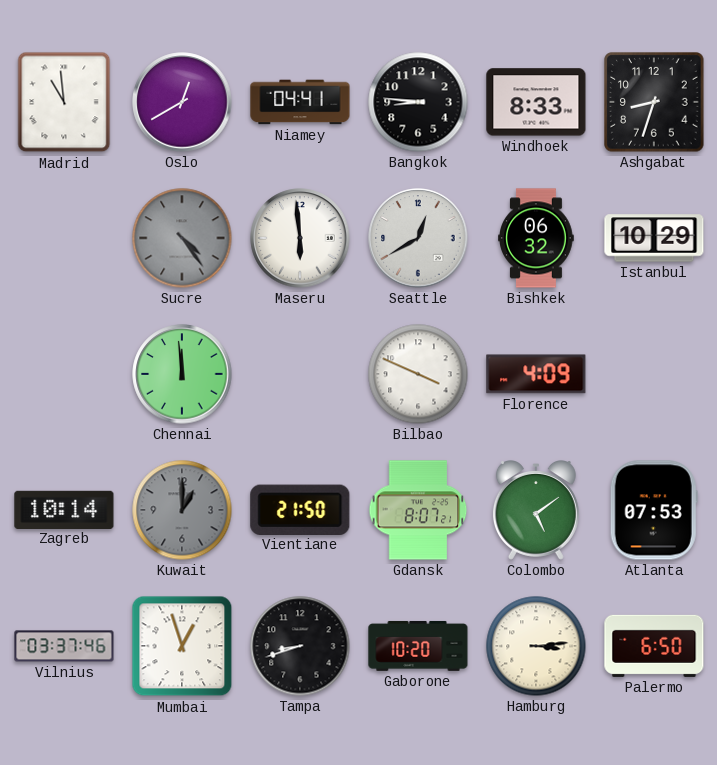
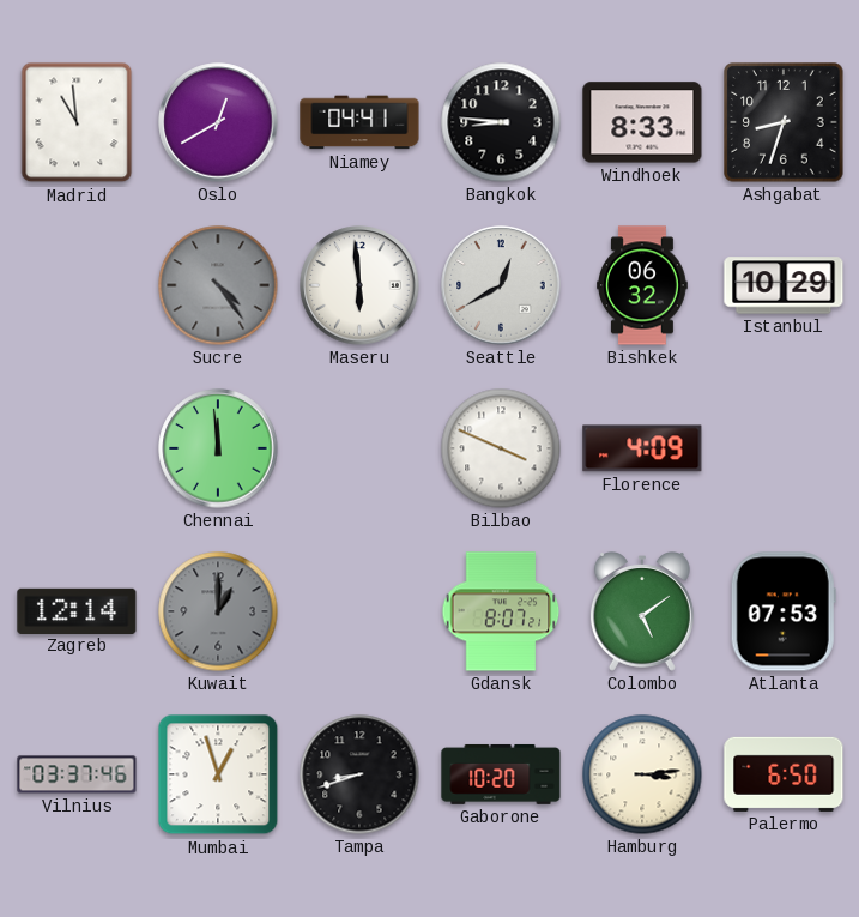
Zagreb: 10:14 -> 12:14
Vientiane: 21:50 -> none
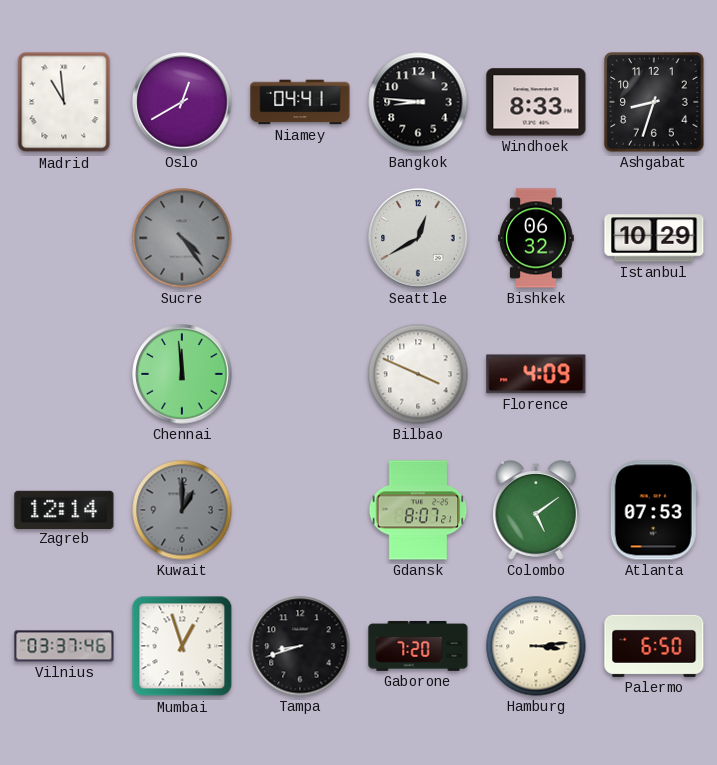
Maseru: 5:59 -> none
Gaborone: 10:20 -> 7:20
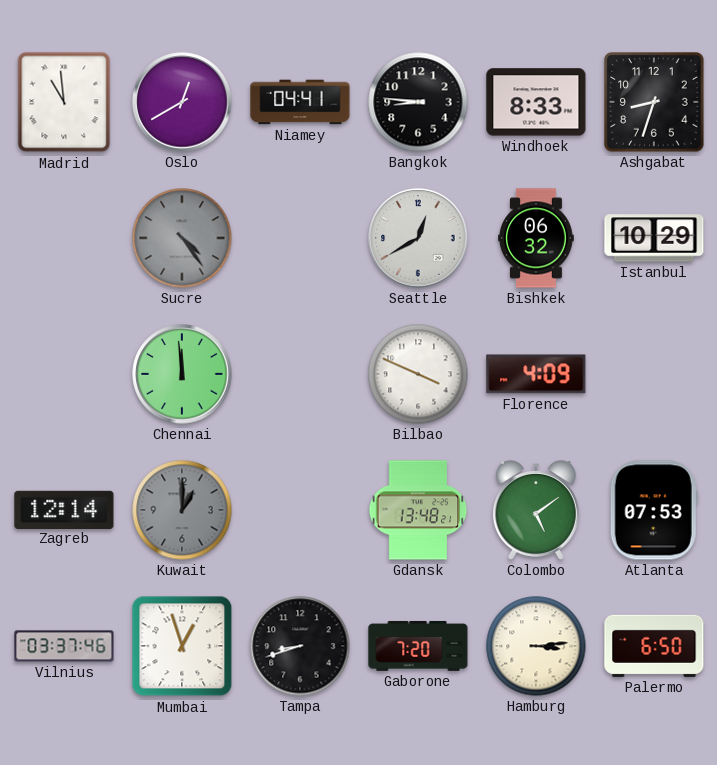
Gdansk: 8:07 -> 13:48
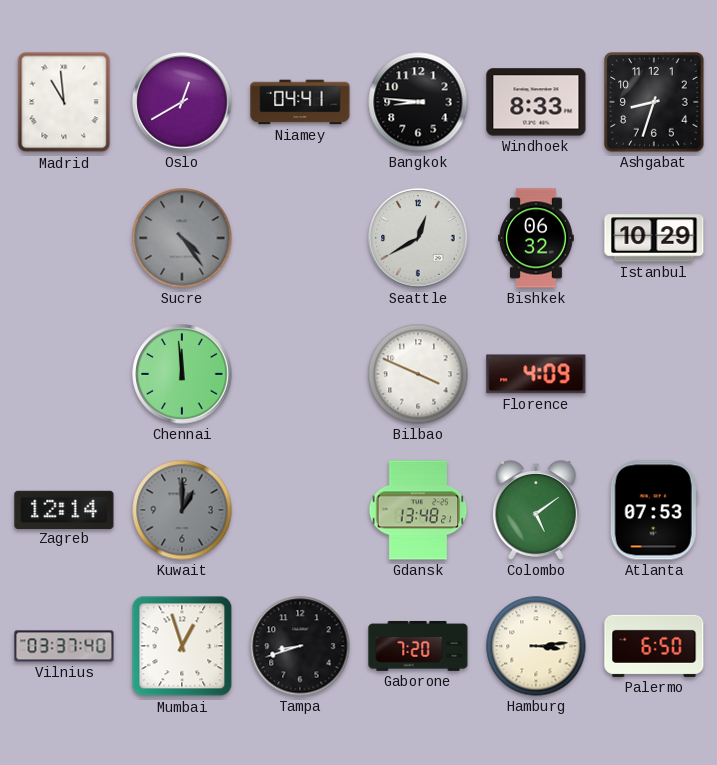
Vilnius: 03:37:46 -> 03:37:40
